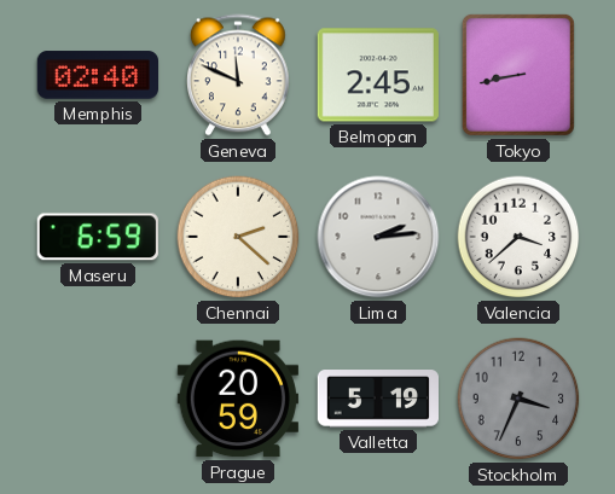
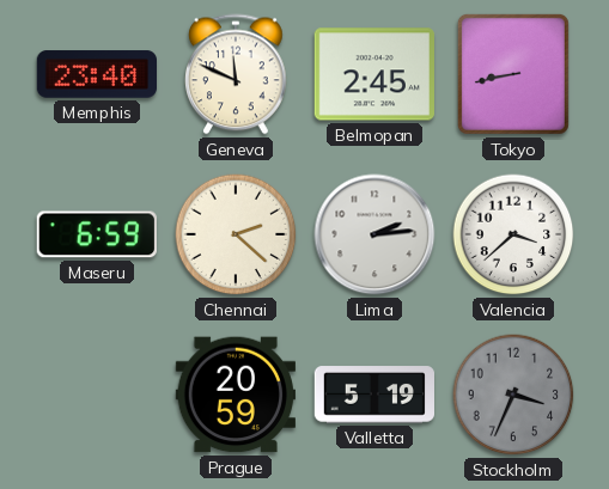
Memphis: 02:40 -> 23:40
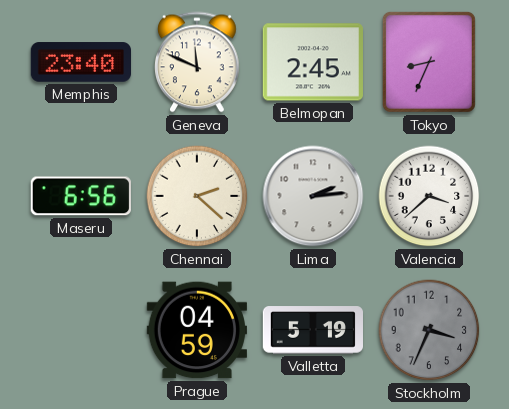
Tokyo: 8:43 -> 8:34
Maseru: 6:59 -> 6:56
Prague: 20:59 -> 04:59
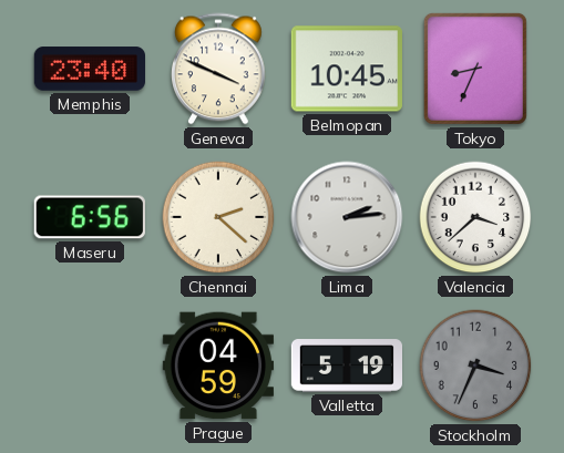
Geneva: 11:49 -> 3:49
Belmopan: 2:45 -> 10:45
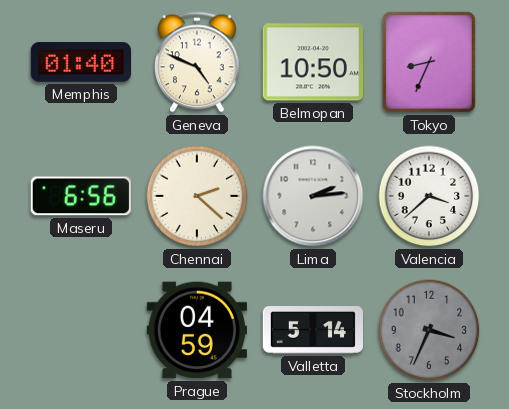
Memphis: 23:40 -> 01:40
Geneva: 3:49 -> 4:49
Belmopan: 10:45 -> 10:50
Valletta: 5:19 -> 5:14
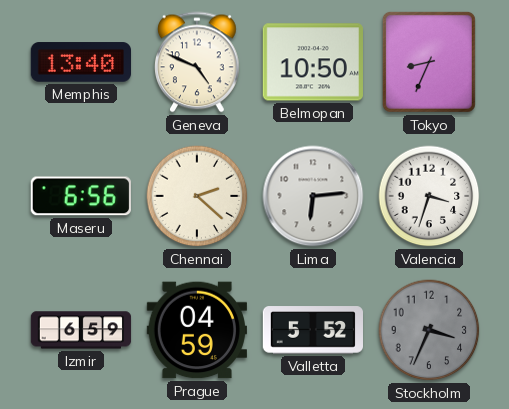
Memphis: 01:40 -> 13:40
Lima: 2:14 -> 6:14
Valencia: 3:38 -> 3:33
Izmir: none -> 6:59
Valletta: 5:14 -> 5:52
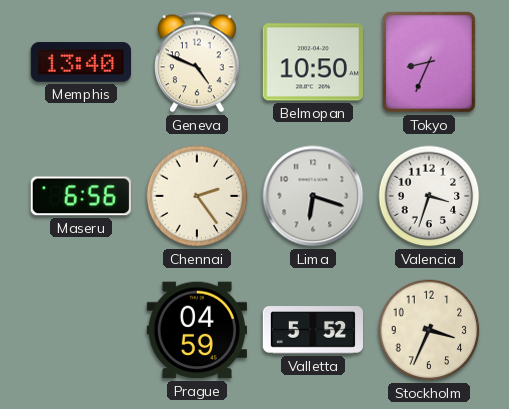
Chennai: 2:22 -> 2:24
Lima: 6:14 -> 6:18
Izmir: 6:59 -> none
Stockholm dial: grey -> cream
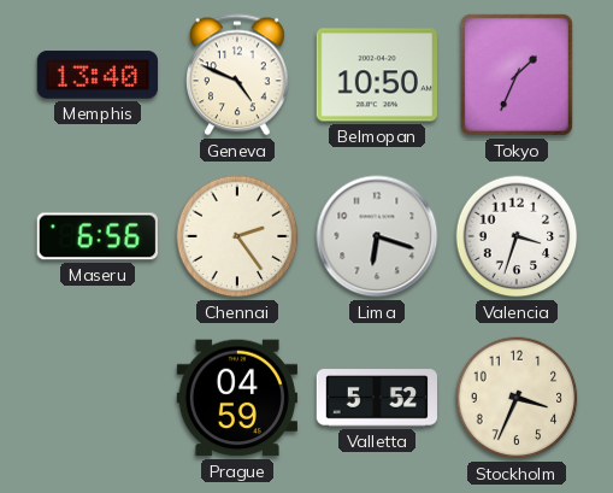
Tokyo: 8:34 -> 1:34
